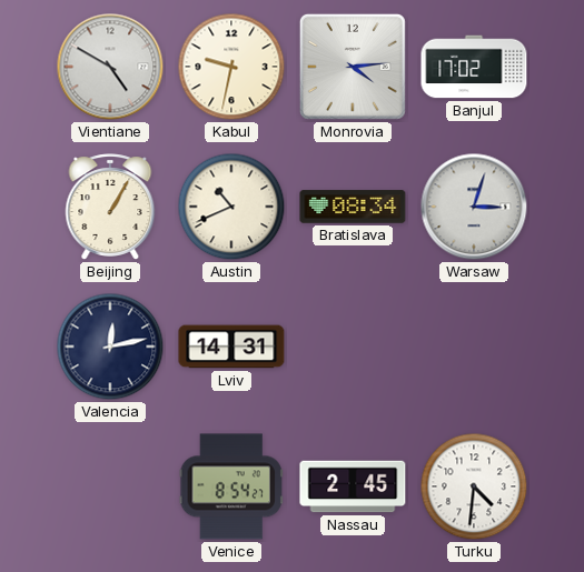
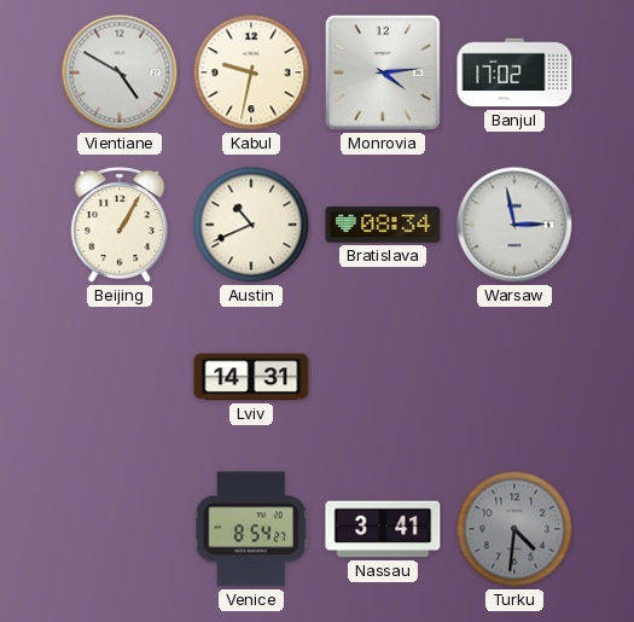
Warsaw: 3:03 -> 2:58
Valencia: 12:13 -> none
Nassau: 2:45 -> 3:41
Turku dial: white -> grey
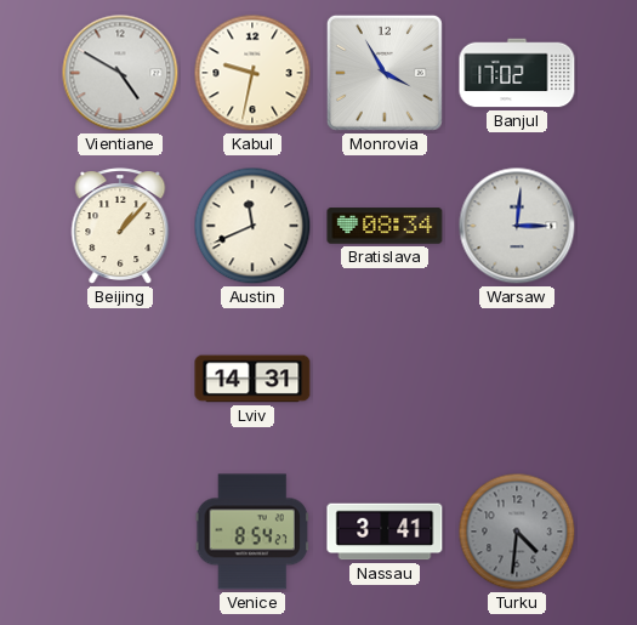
Monrovia: 4:14 -> 3:55
Beijing: 1:05 -> 1:07
Austin: 10:41 -> 11:41
Warsaw: 2:58 -> 3:01
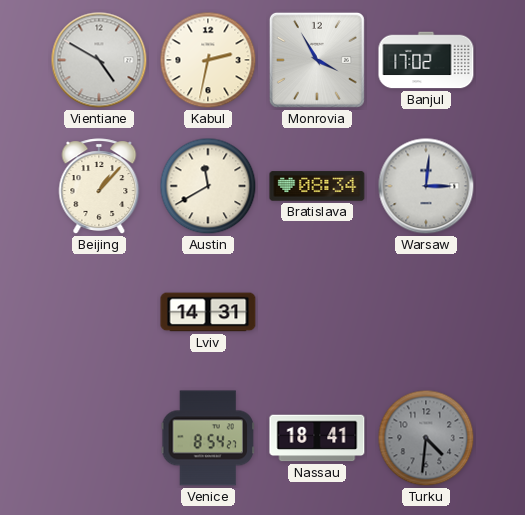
Kabul: 9:32 -> 2:32
Austin: 11:41 -> 11:40
Nassau: 3:41 -> 18:41
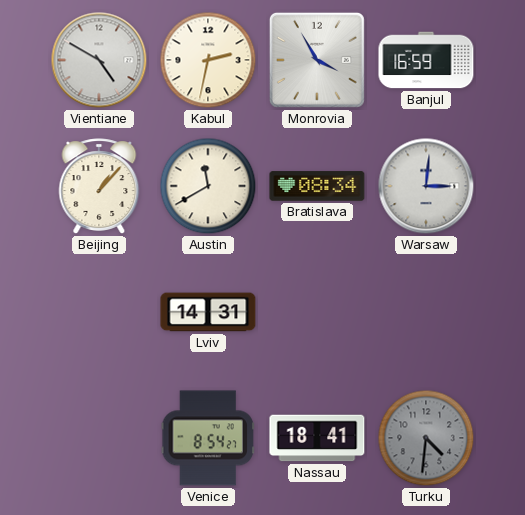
Banjul: 17:02 -> 16:59
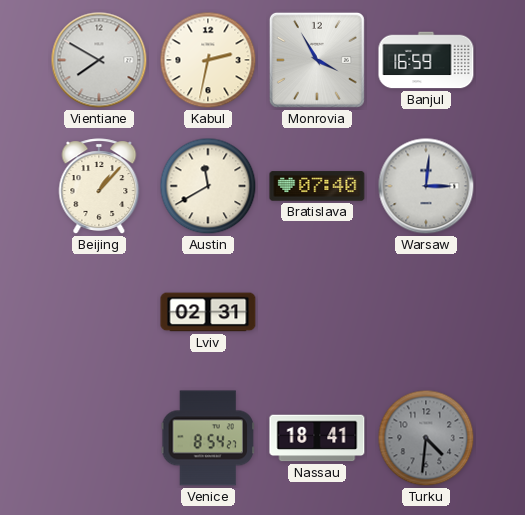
Vientiane: 4:50 -> 7:50
Bratislava: 08:34 -> 07:40
Lviv: 14:31 -> 02:31
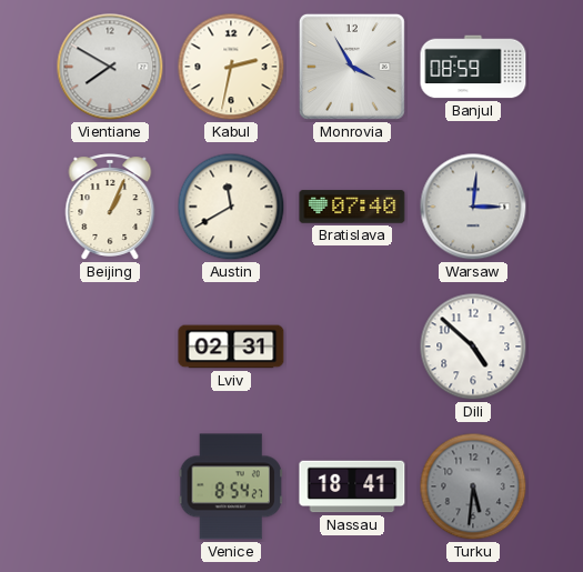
Banjul: 16:59 -> 08:59
Beijing: 1:07 -> 1:04
Dili: none -> 4:52
Turku: 4:31 -> 5:31
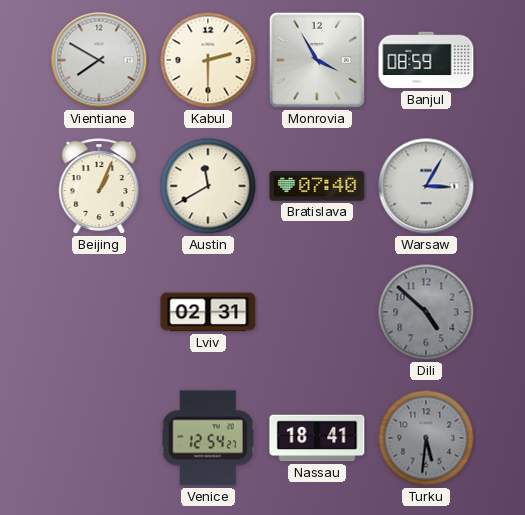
Kabul: 2:32 -> 2:30
Warsaw: 3:01 -> 3:05
Dili dial: white -> grey
Venice: 8:54 -> 12:54
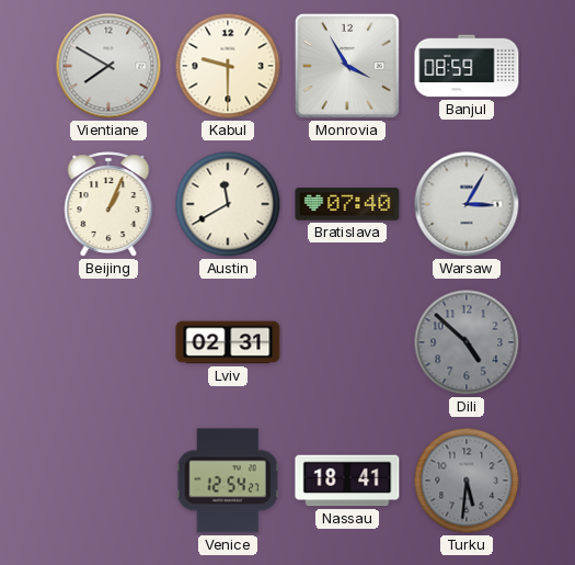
Kabul: 2:30 -> 9:30
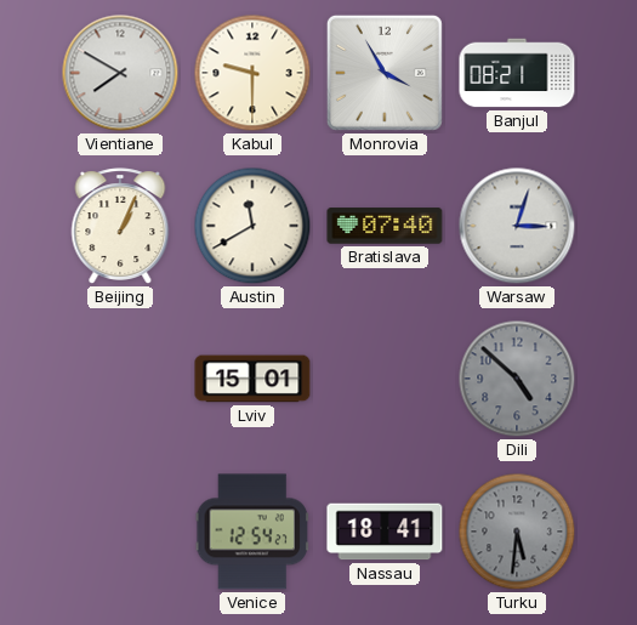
Banjul: 08:59 -> 08:21
Warsaw: 3:05 -> 3:03
Lviv: 02:31 -> 15:01
